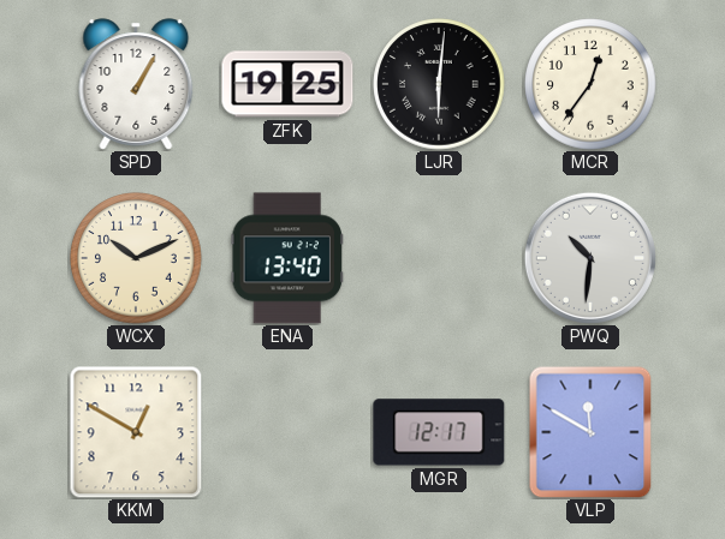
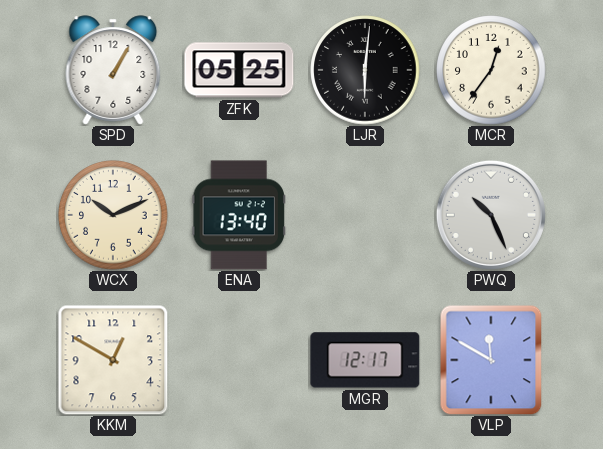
ZFK: 19:25 -> 05:25
PWQ: 10:31 -> 10:26
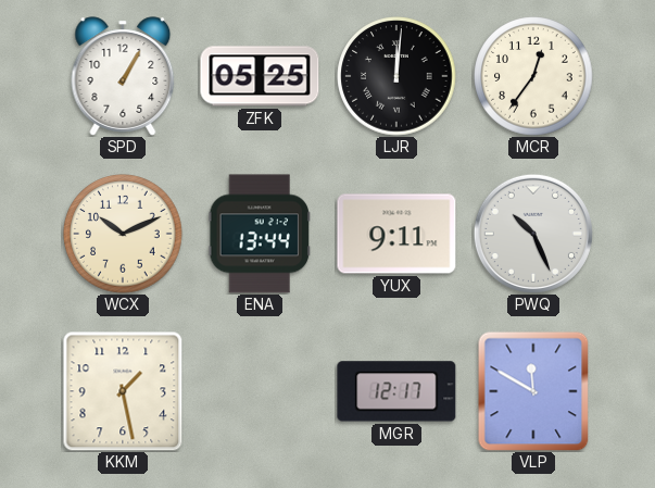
LJR: 6:01 -> 12:01
ENA: 13:40 -> 13:44
YUX: none -> 9:11
KKM: 12:50 -> 1:28
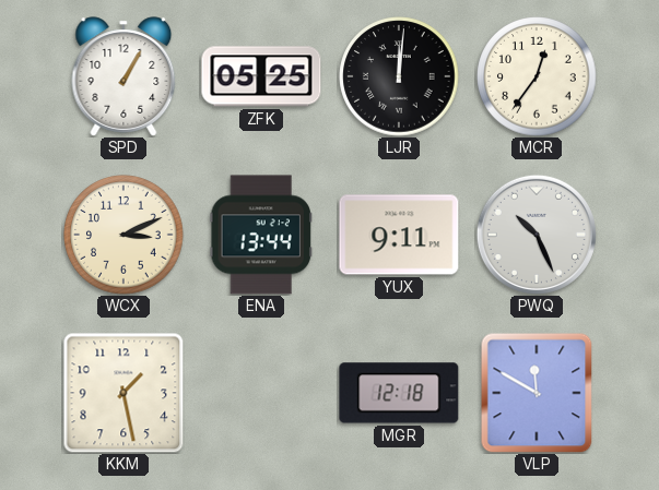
WCX: 10:11 -> 3:11
MGR: 12:17 -> 12:18
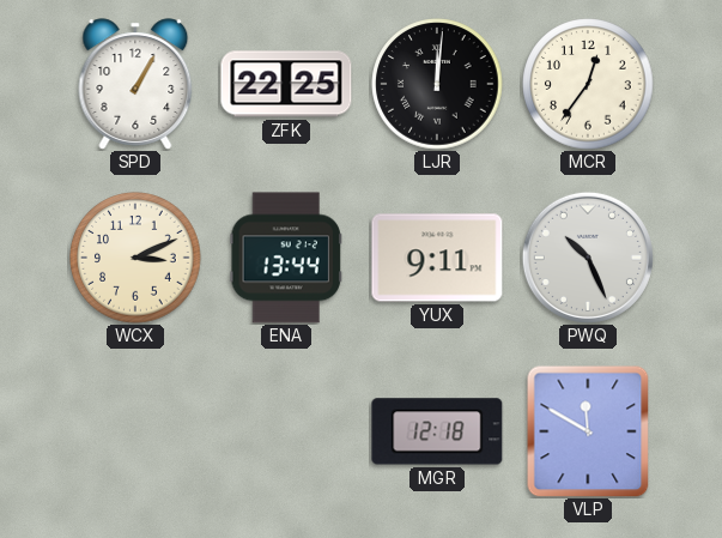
ZFK: 05:25 -> 22:25
KKM: 1:28 -> none
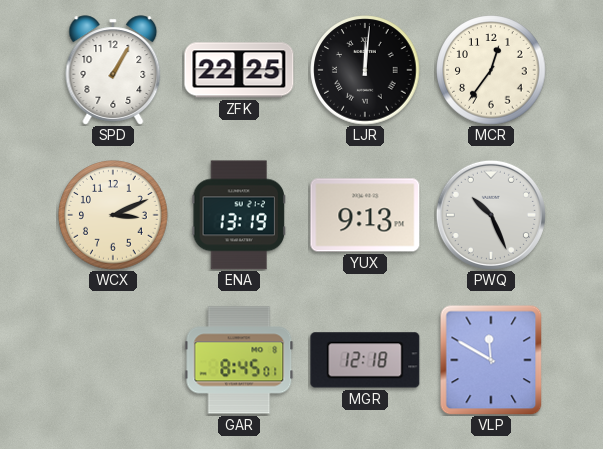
ENA: 13:44 -> 13:19
YUX: 9:11 -> 9:13
GAR: none -> 8:45
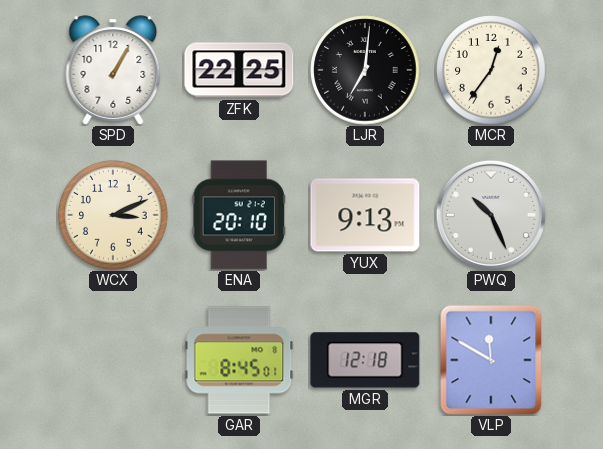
LJR: 12:01 -> 7:01
ENA: 13:19 -> 20:10
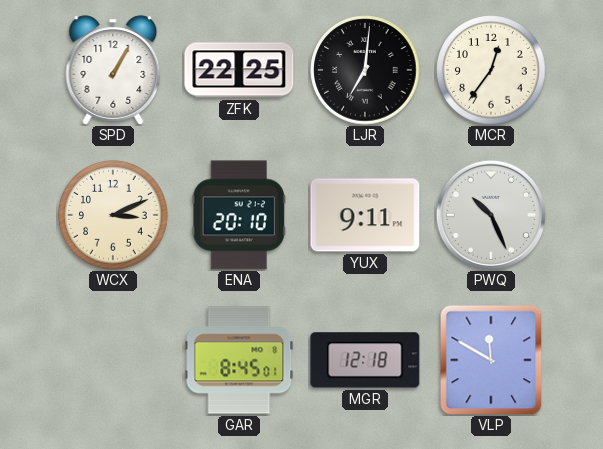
YUX: 9:13 -> 9:11
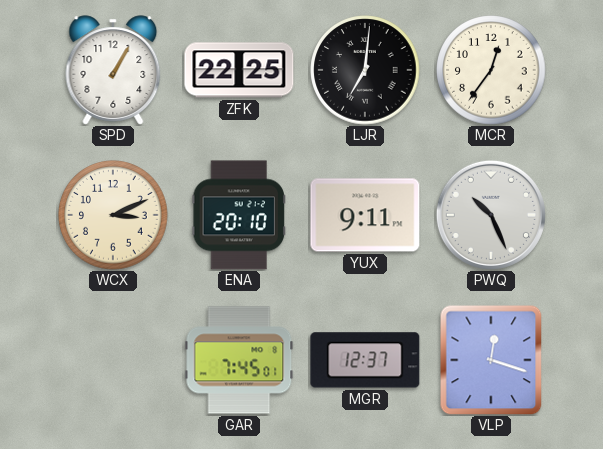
GAR: 8:45 -> 7:45
MGR: 12:18 -> 12:37
VLP: 11:50 -> 12:18
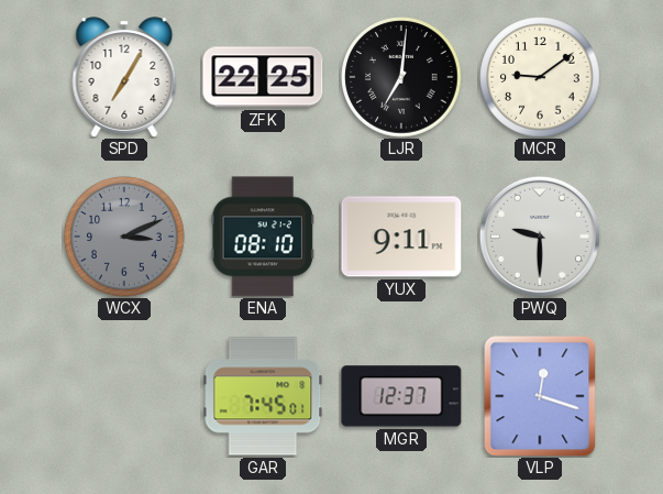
SPD: 1:05 -> 7:05
MCR: 12:36 -> 9:09
WCX dial: cream -> grey
ENA: 20:10 -> 08:10
PWQ: 10:26 -> 9:30
